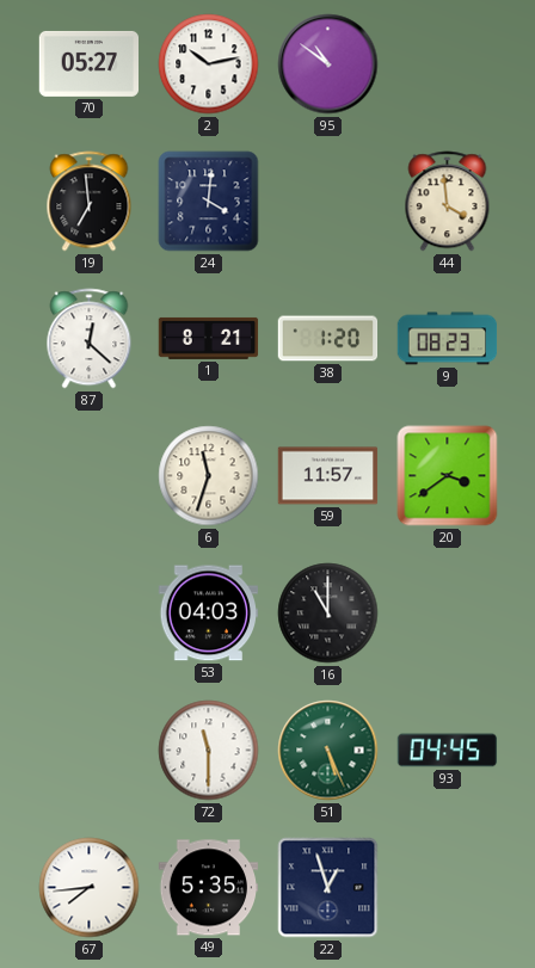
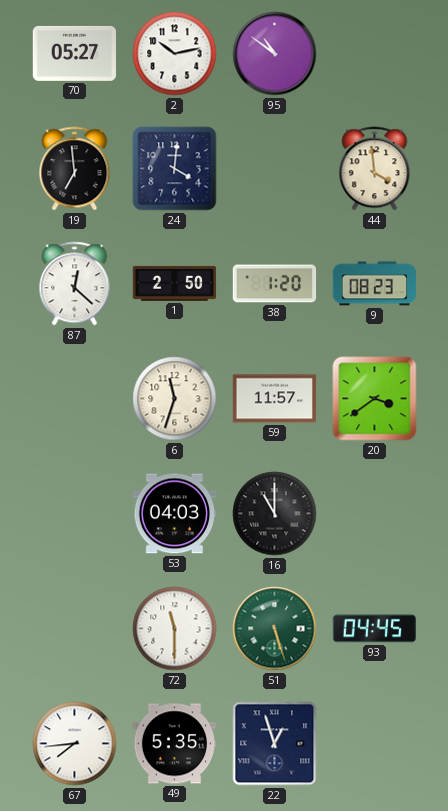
1: 8:21 -> 2:50
51: 5:26 -> 5:27
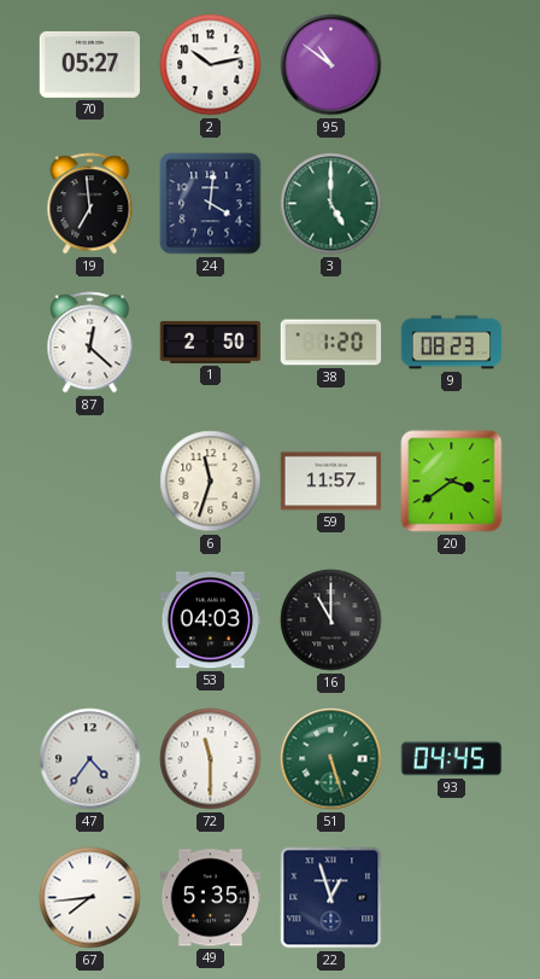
3: none -> 5:00
44: 3:59 -> none
47: none -> 4:36
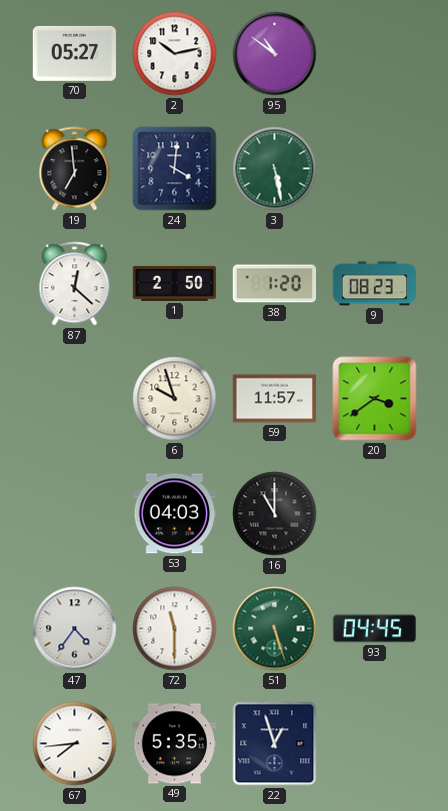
3: 5:00 -> 5:28
6: 11:33 -> 9:57
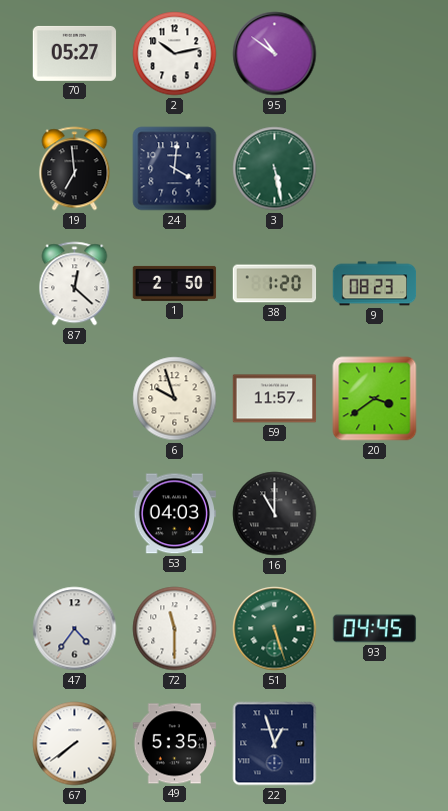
67: 7:44 -> 7:39
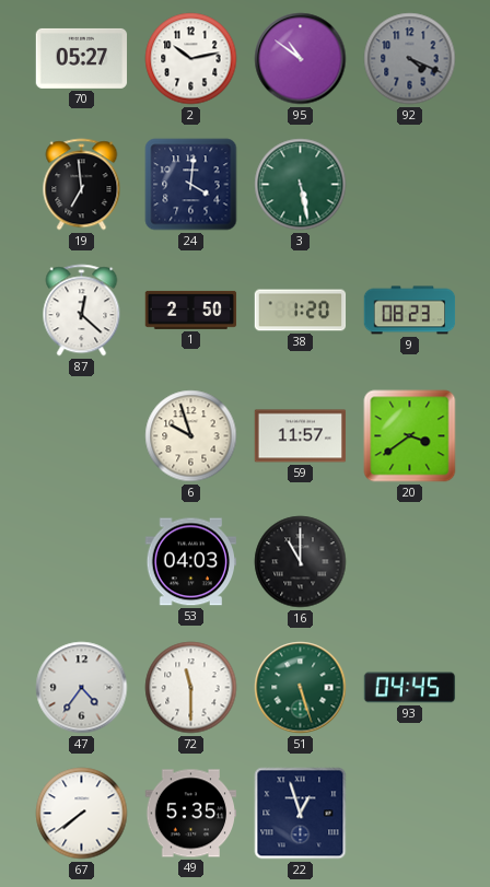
92: none -> 4:19
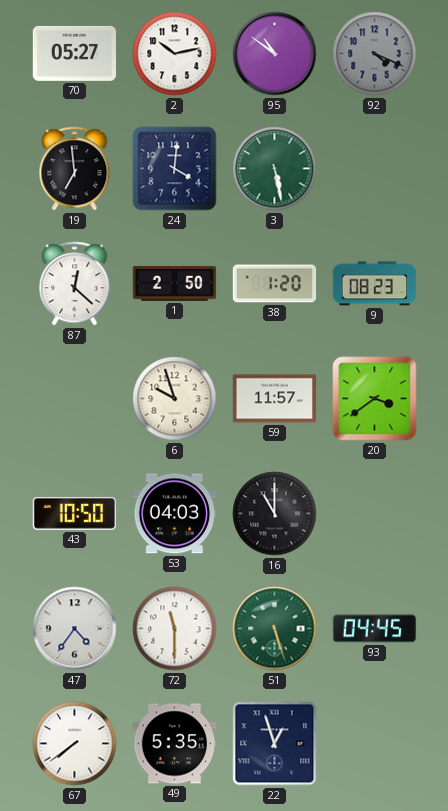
43: none -> 10:50
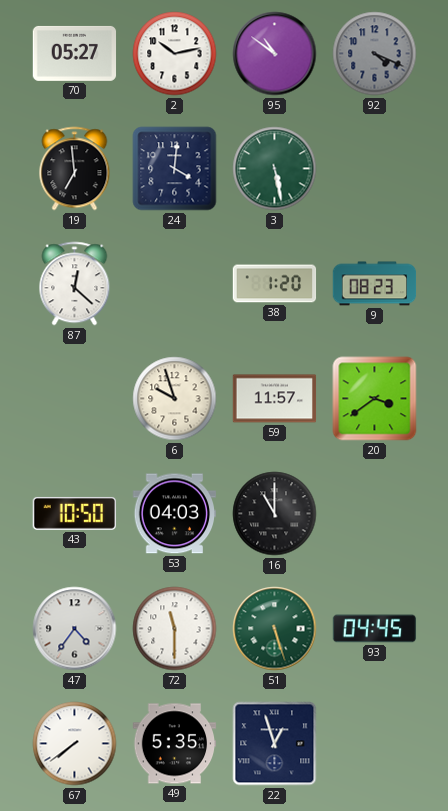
1: 2:50 -> none
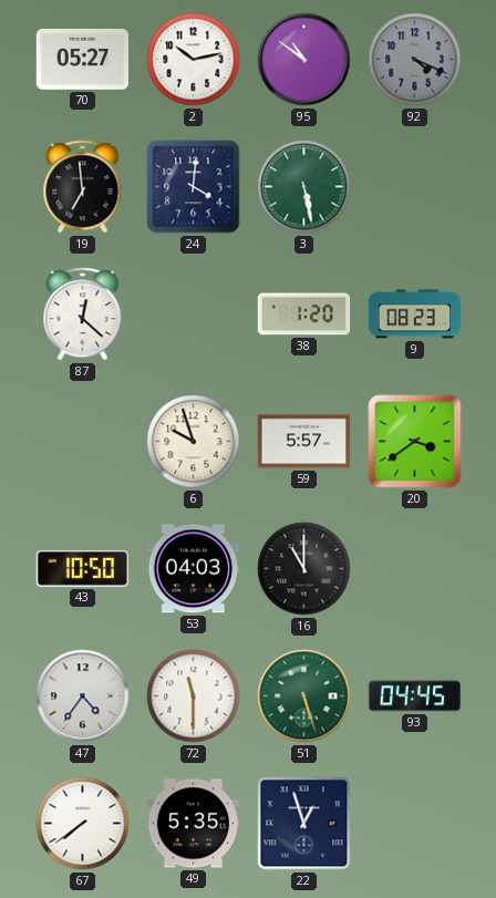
59: 11:57 -> 5:57
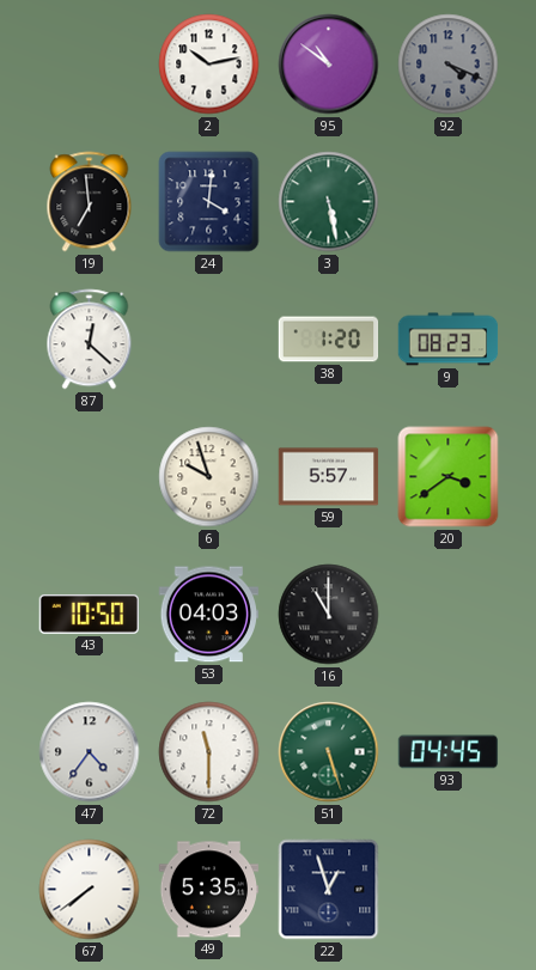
70: 05:27 -> none
